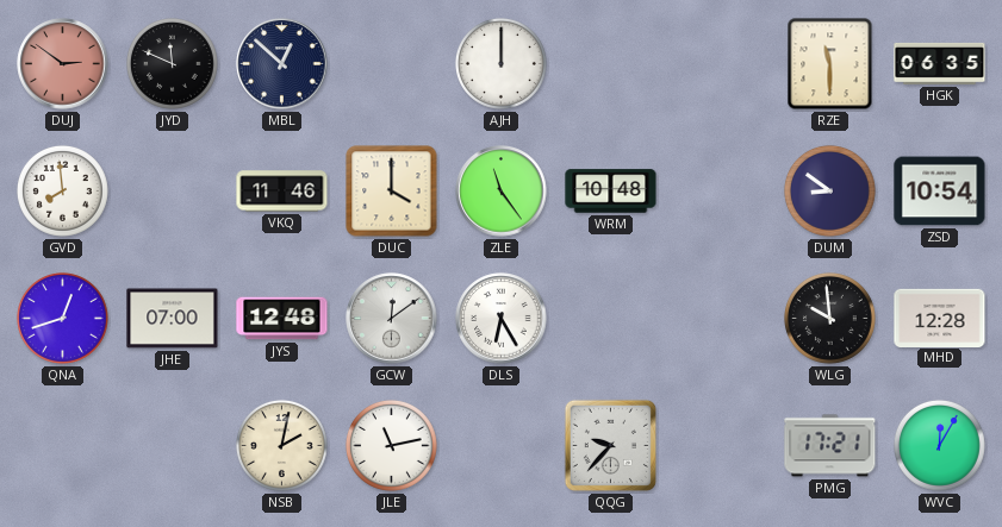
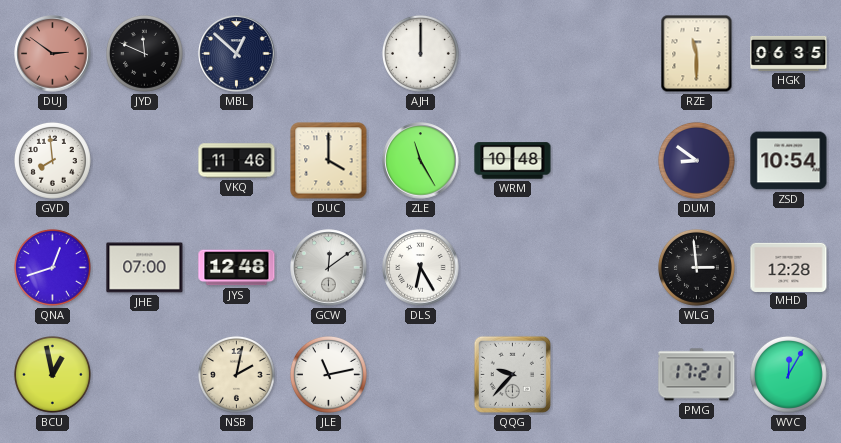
ZLE: 11:24 -> 11:25
WLG: 9:59 -> 2:59
BCU: none -> 12:58
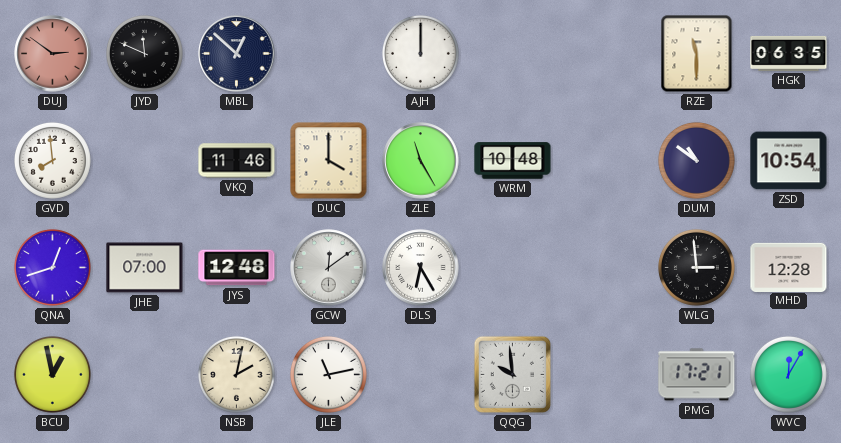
DUM: 8:51 -> 10:51
QQG: 9:37 -> 9:59
